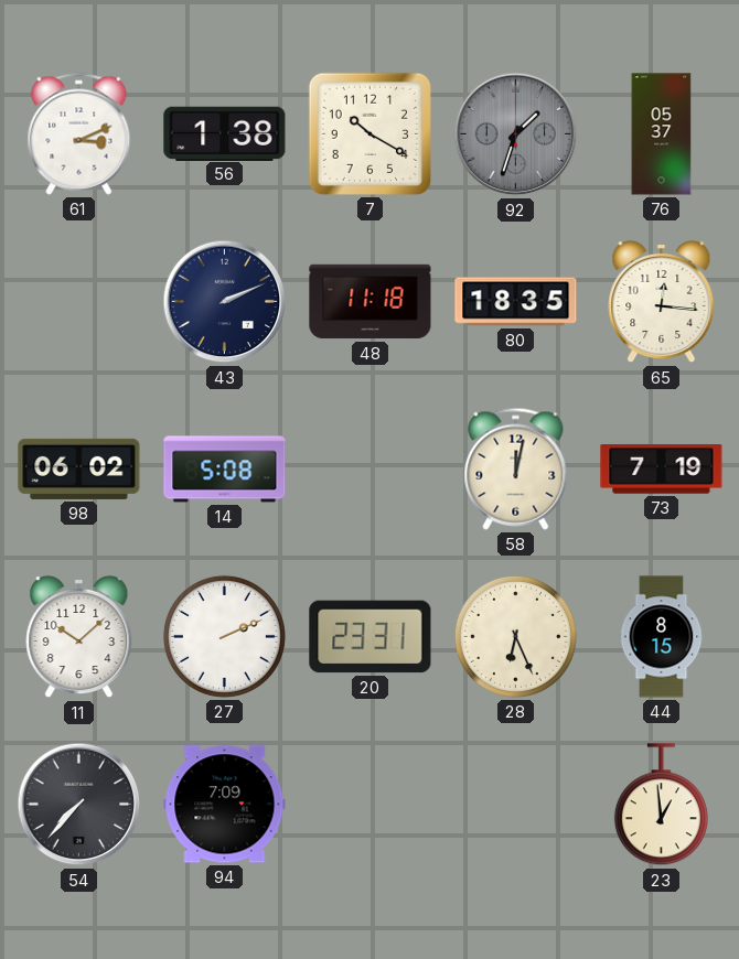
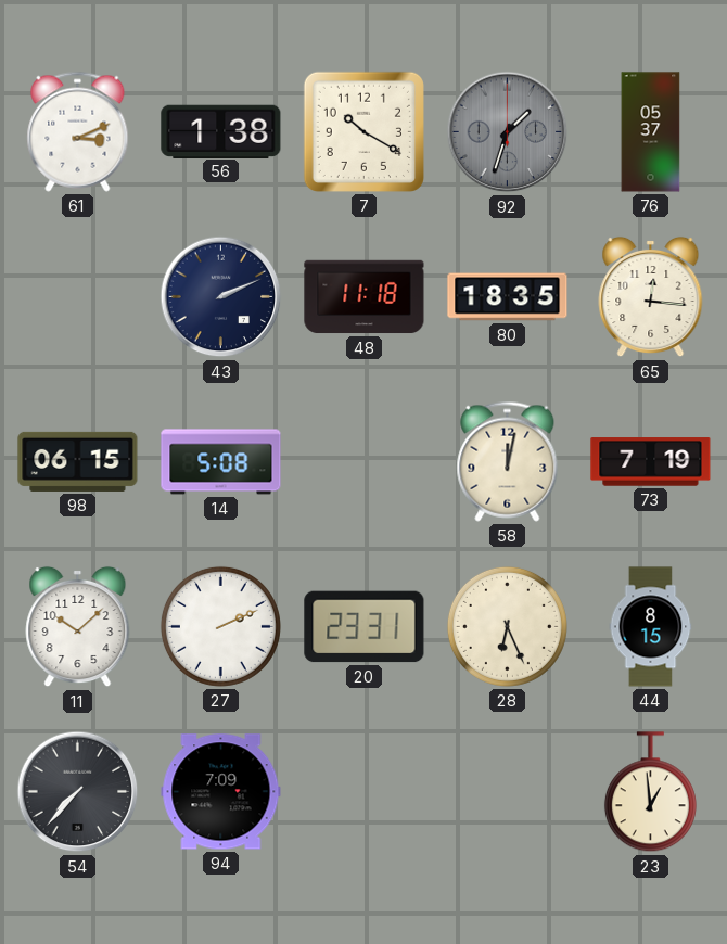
98: 06:02 -> 06:15
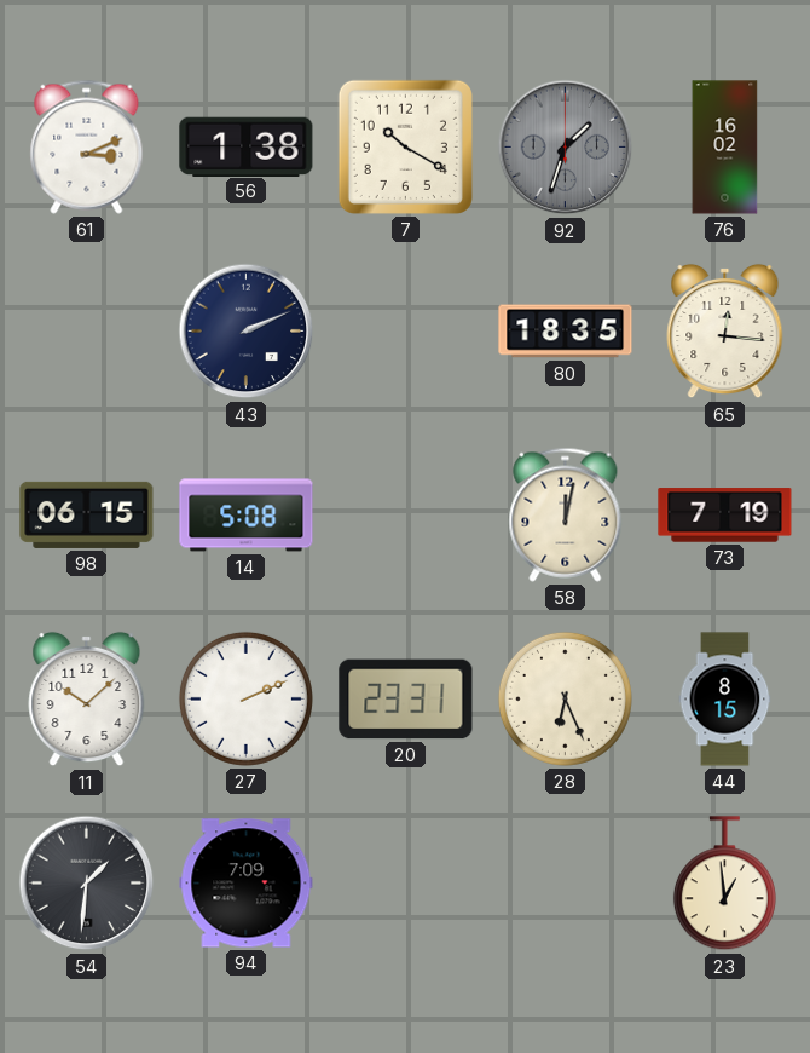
76: 05:37 -> 16:02
48: 11:18 -> none
54: 7:37 -> 1:31
